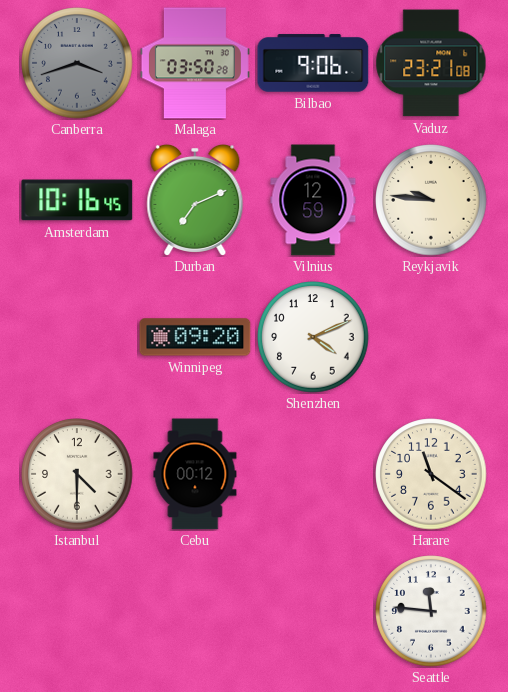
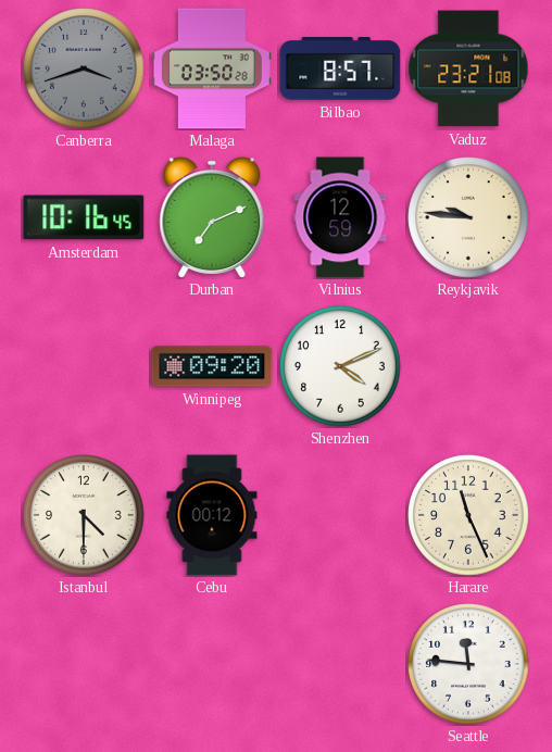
Bilbao: 9:06 -> 8:57
Harare: 11:21 -> 11:26
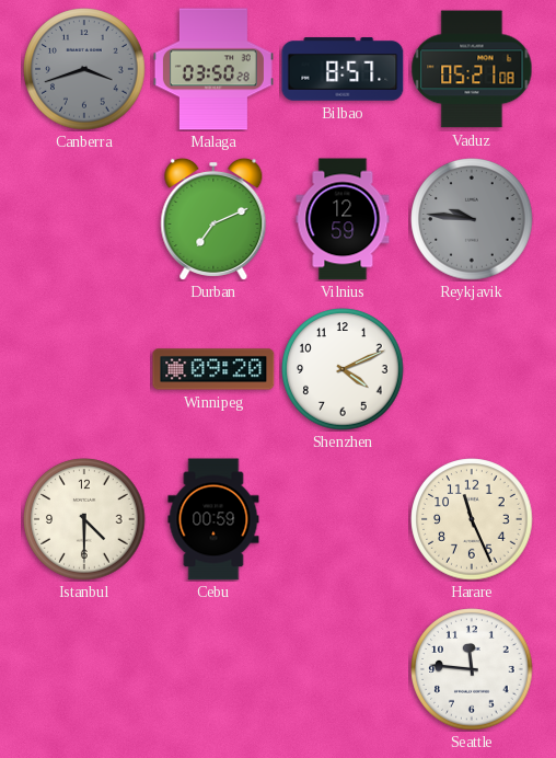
Vaduz: 23:21 -> 05:21
Amsterdam: 10:16 -> none
Reykjavik dial: cream -> grey
Cebu: 00:12 -> 00:59
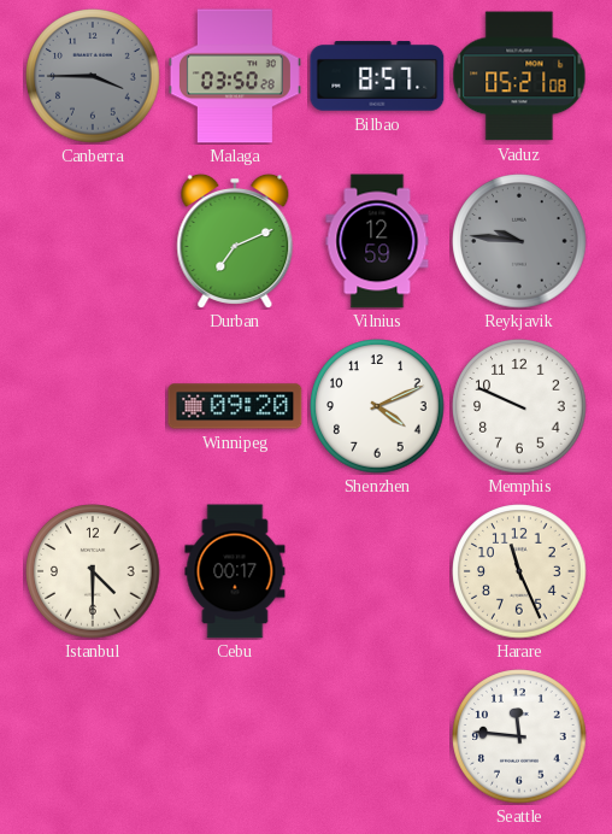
Canberra: 3:42 -> 3:45
Memphis: none -> 9:49
Cebu: 00:59 -> 00:17
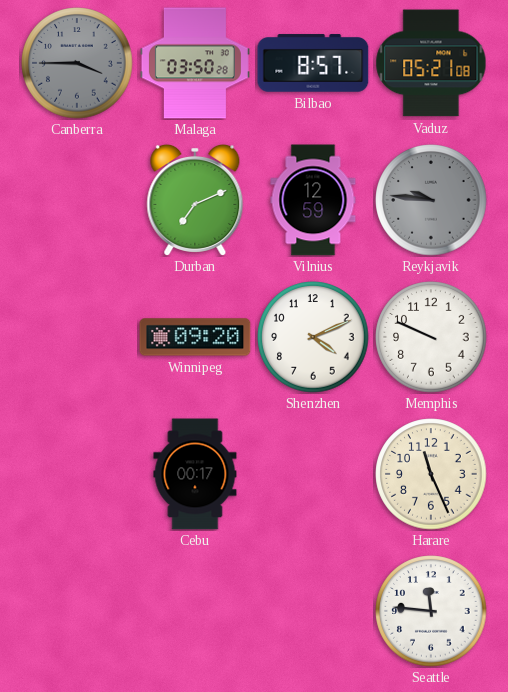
Istanbul: 4:30 -> none
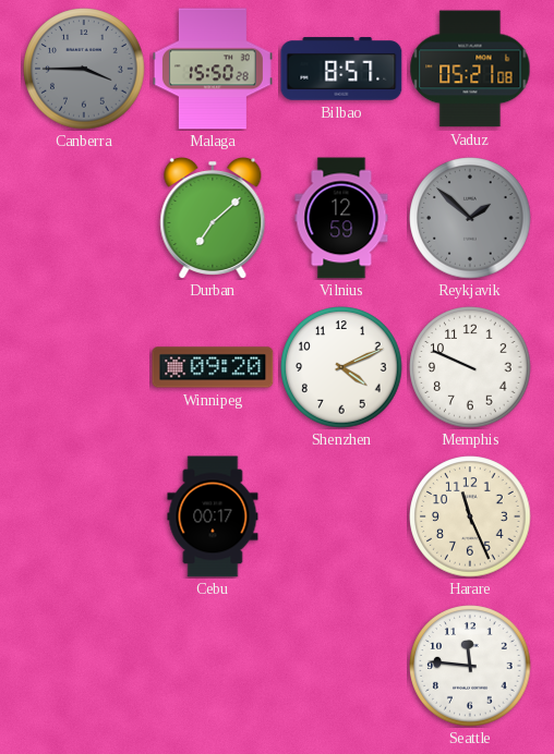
Malaga: 03:50 -> 15:50
Durban: 7:11 -> 7:08
Reykjavik: 9:46 -> 1:52
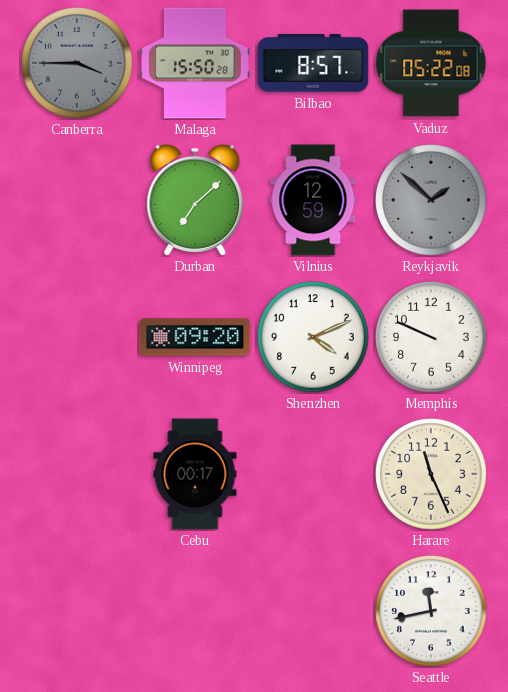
Vaduz: 05:21 -> 05:22
Seattle: 11:46 -> 11:43
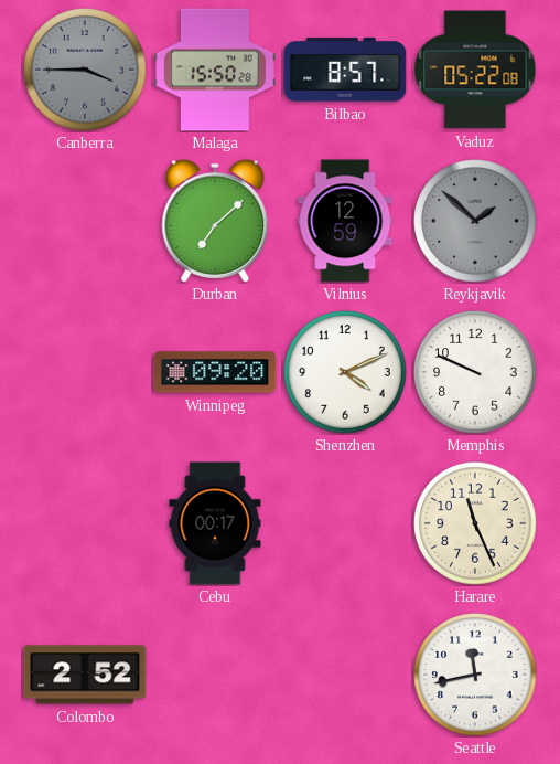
Colombo: none -> 2:52
